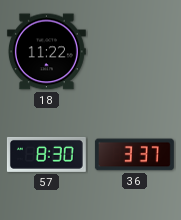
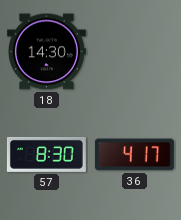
18: 11:22 -> 14:30
36: 3:37 -> 4:17
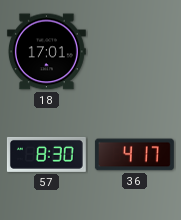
18: 14:30 -> 17:01
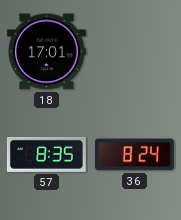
57: 8:30 -> 8:35
36: 4:17 -> 8:24
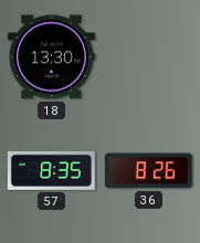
18: 17:01 -> 13:30
36: 8:24 -> 8:26
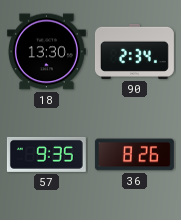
90: none -> 2:34
57: 8:35 -> 9:35
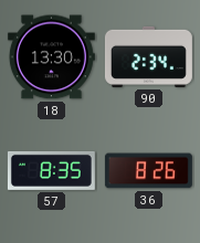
57: 9:35 -> 8:35
